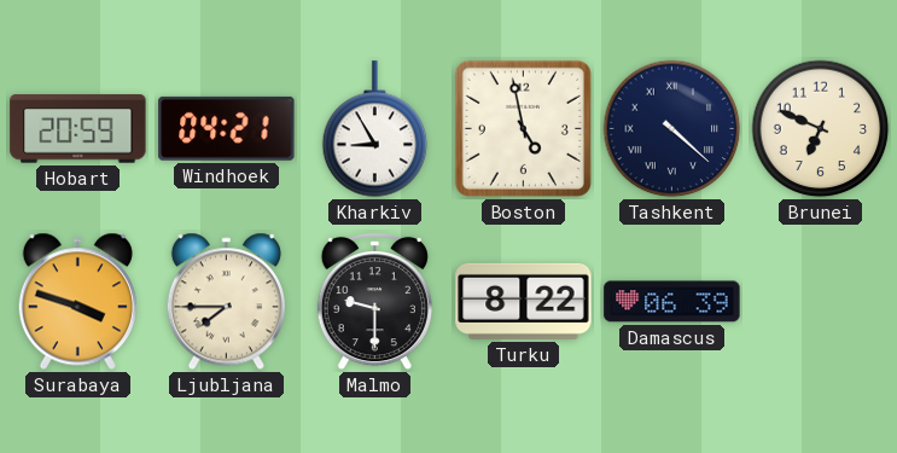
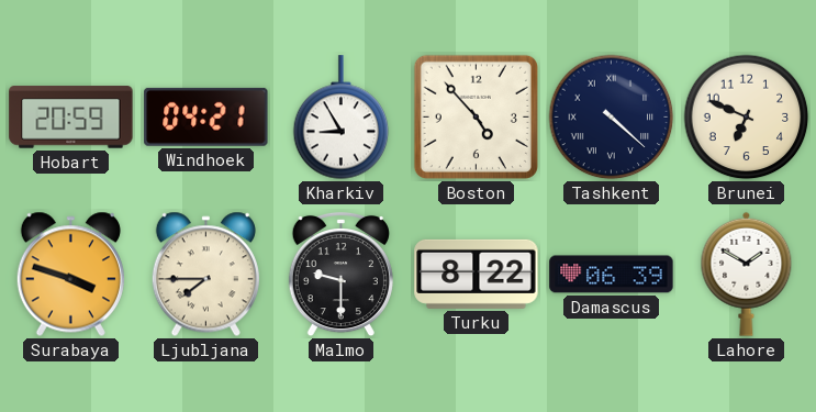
Boston: 4:58 -> 4:53
Lahore: none -> 1:50
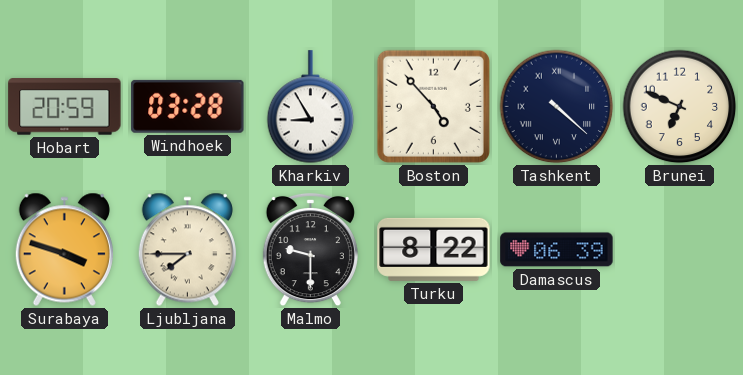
Windhoek: 04:21 -> 03:28
Lahore: 1:50 -> none
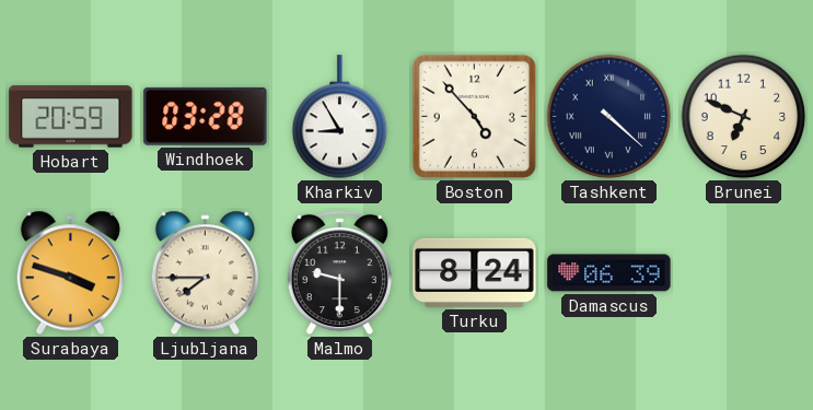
Turku: 8:22 -> 8:24
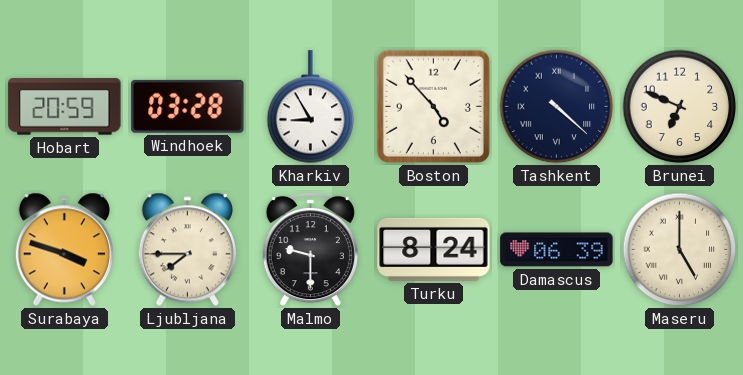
Maseru: none -> 5:00
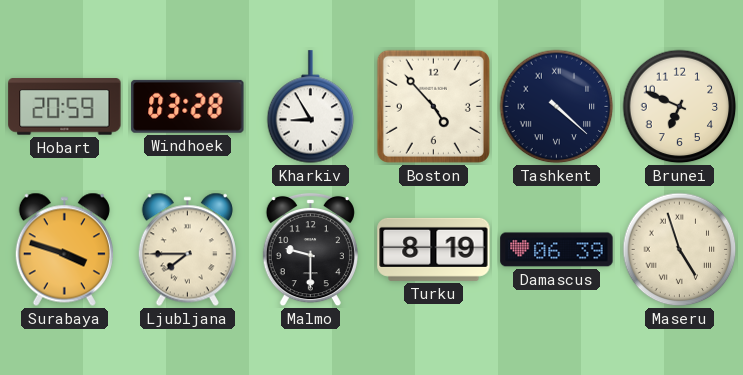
Turku: 8:24 -> 8:19
Maseru: 5:00 -> 4:57
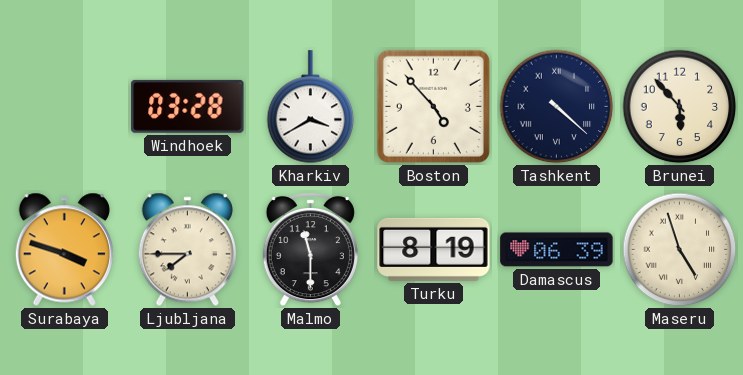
Hobart: 20:59 -> none
Kharkiv: 8:55 -> 3:40
Brunei: 6:49 -> 5:53
Malmo: 9:30 -> 11:30
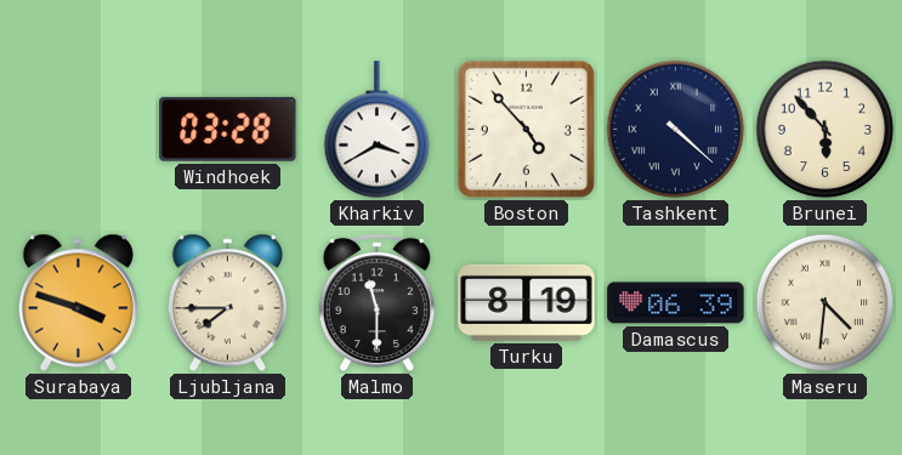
Maseru: 4:57 -> 4:31
